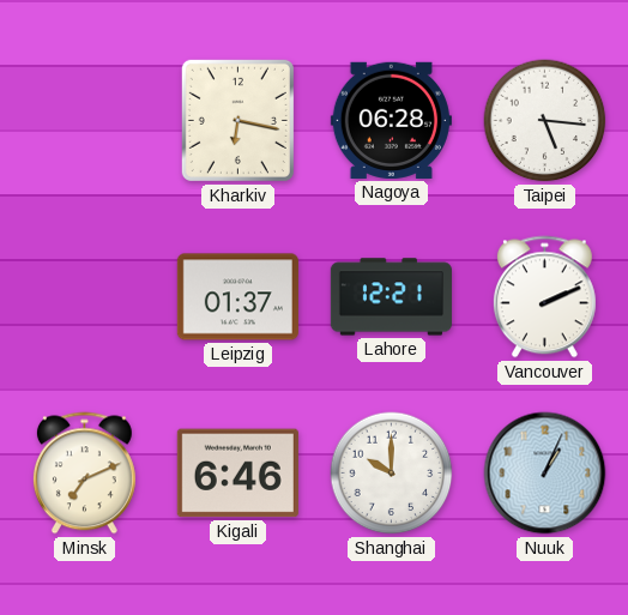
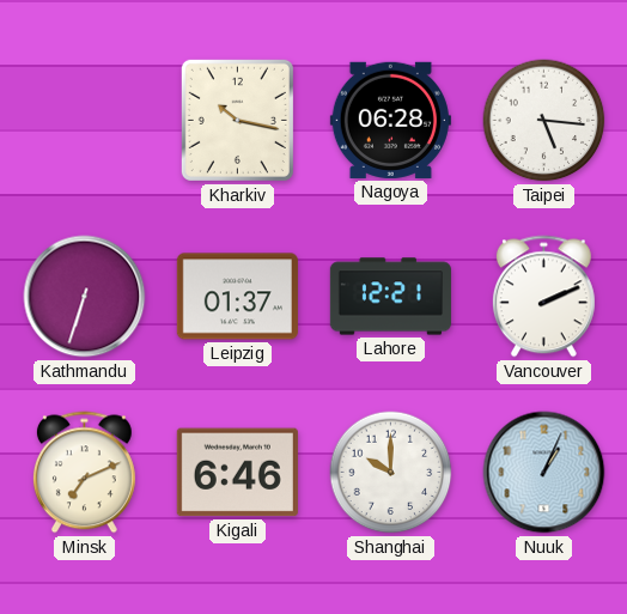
Kharkiv: 6:17 -> 10:17
Kathmandu: none -> 6:33
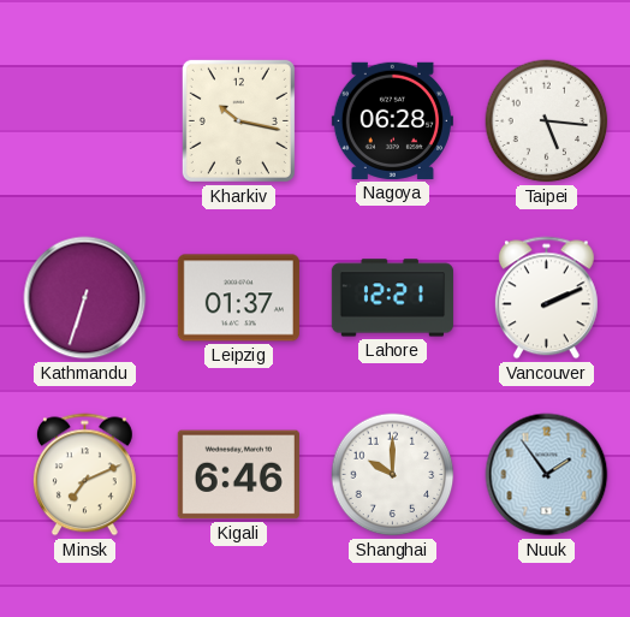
Nuuk: 1:04 -> 1:54
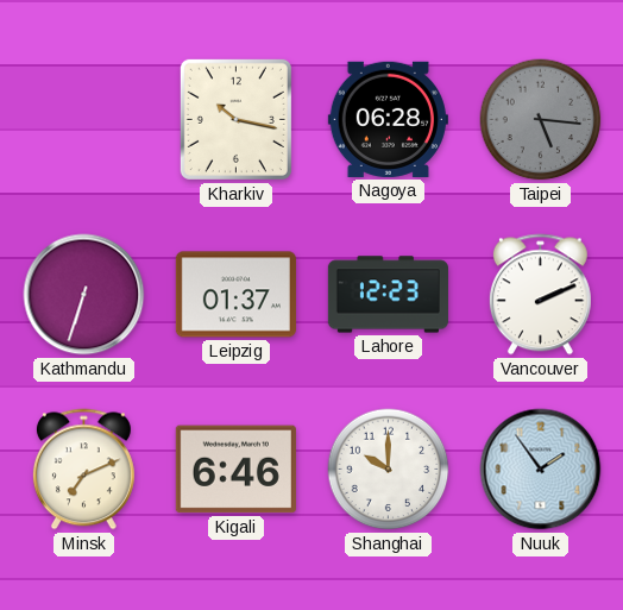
Taipei dial: white -> grey
Lahore: 12:21 -> 12:23
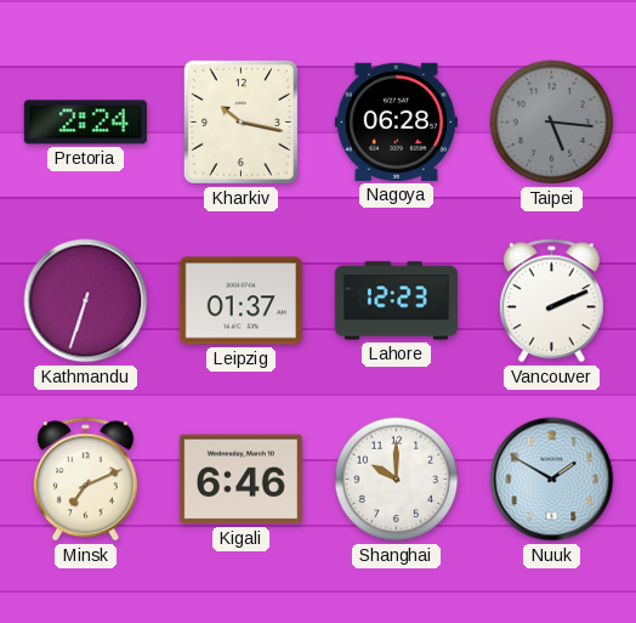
Pretoria: none -> 2:24
Nuuk: 1:54 -> 1:50
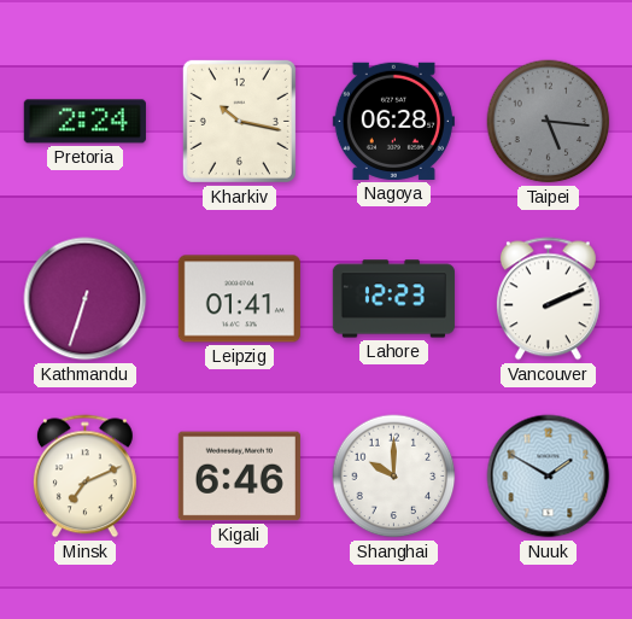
Leipzig: 01:37 -> 01:41
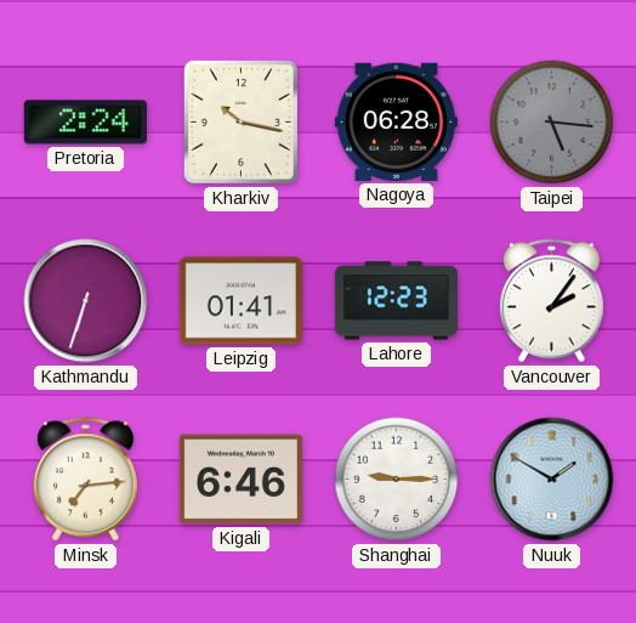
Vancouver: 2:11 -> 2:06
Minsk: 7:11 -> 7:14
Shanghai: 10:00 -> 9:15
